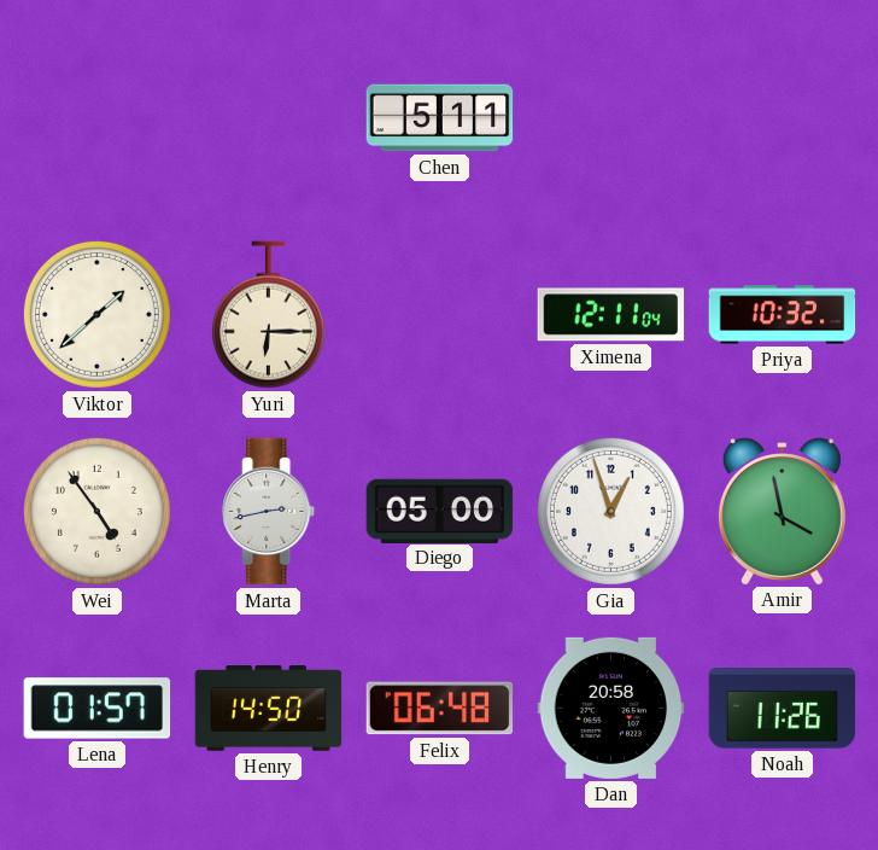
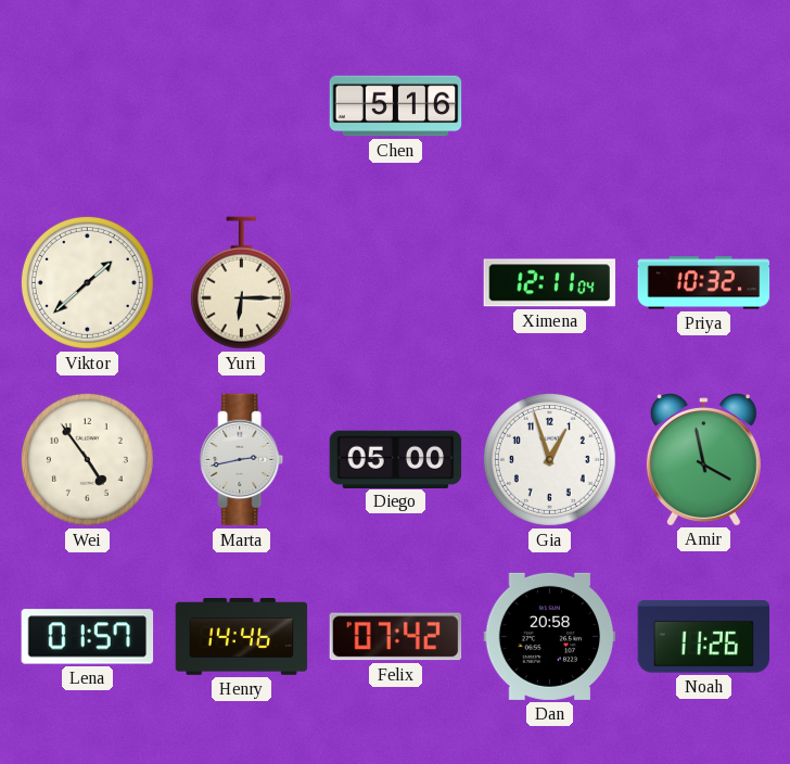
Chen: 5:11 -> 5:16
Henry: 14:50 -> 14:46
Felix: 06:48 -> 07:42
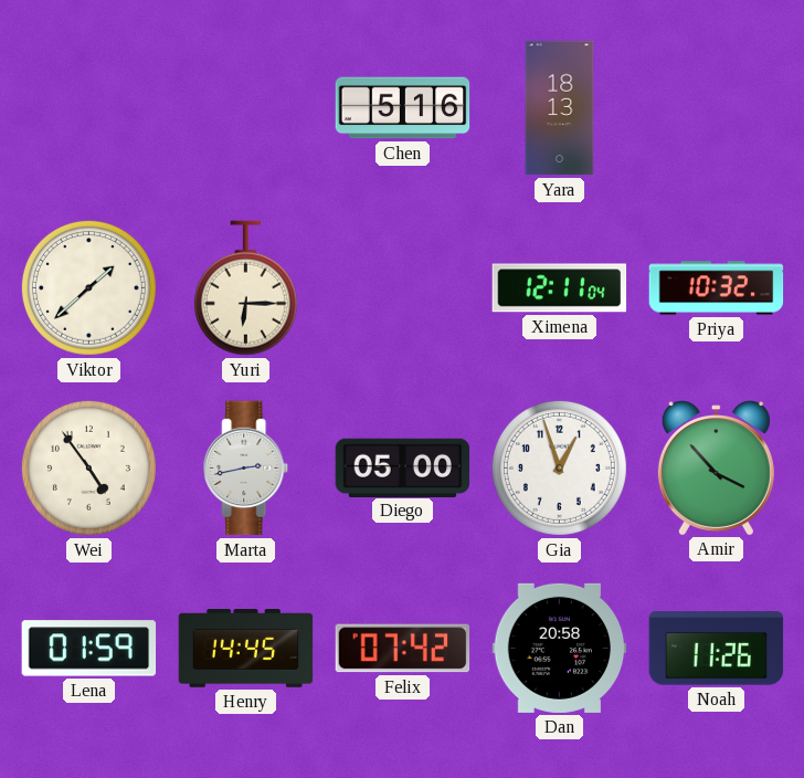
Yara: none -> 18:13
Amir: 3:58 -> 3:53
Lena: 01:57 -> 01:59
Henry: 14:46 -> 14:45
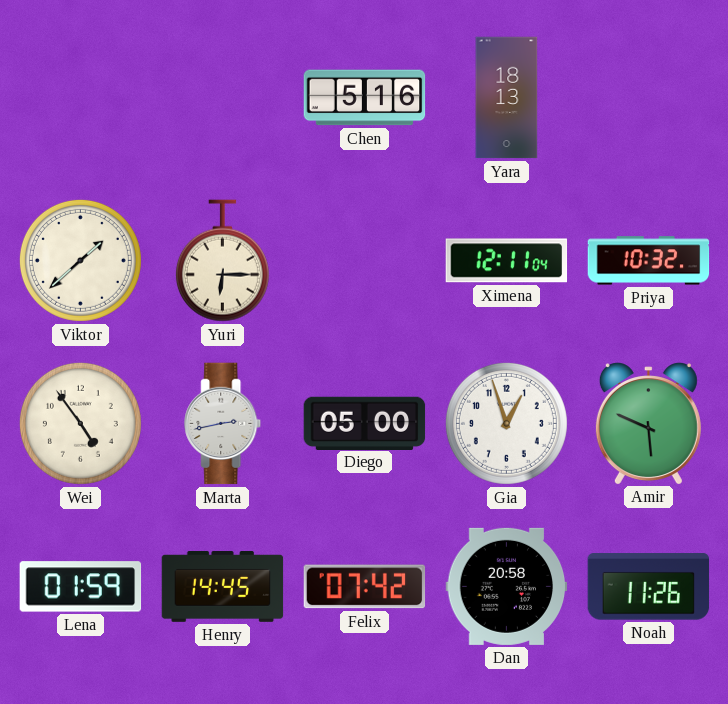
Amir: 3:53 -> 5:49
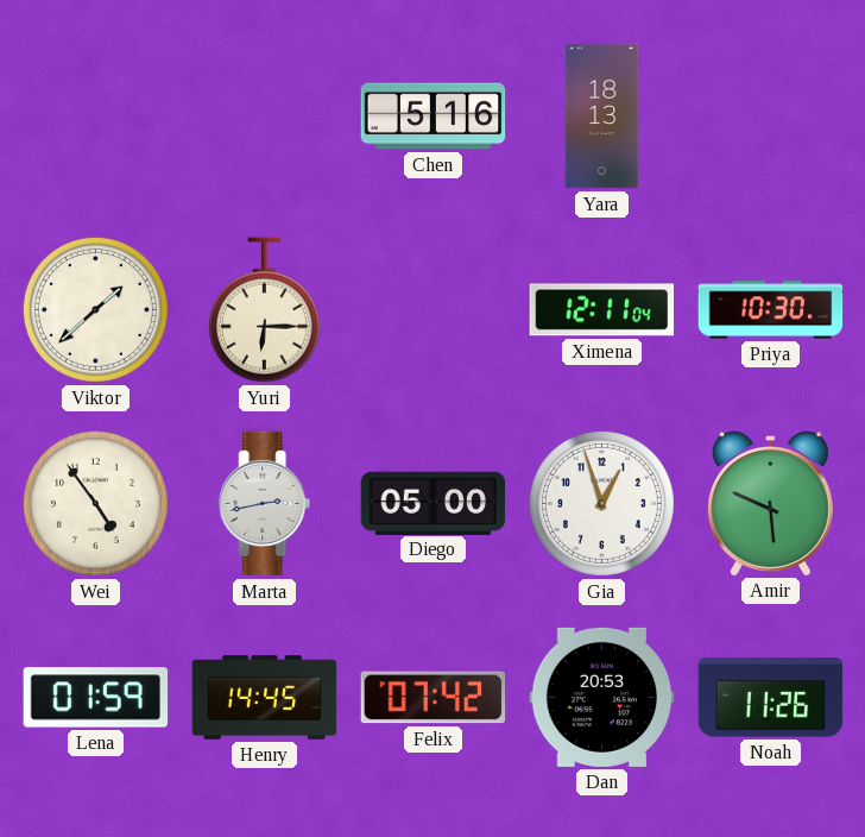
Priya: 10:32 -> 10:30
Dan: 20:58 -> 20:53
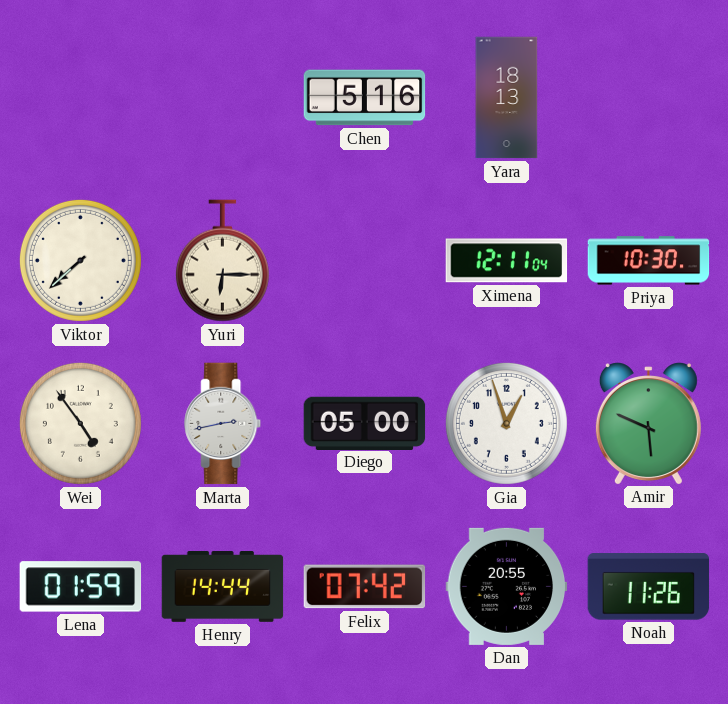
Viktor: 1:38 -> 7:38
Henry: 14:45 -> 14:44
Dan: 20:53 -> 20:55
